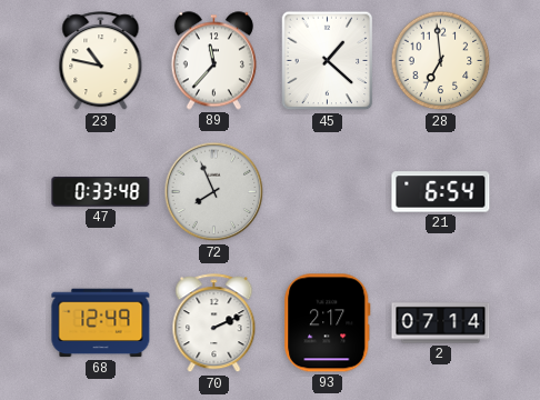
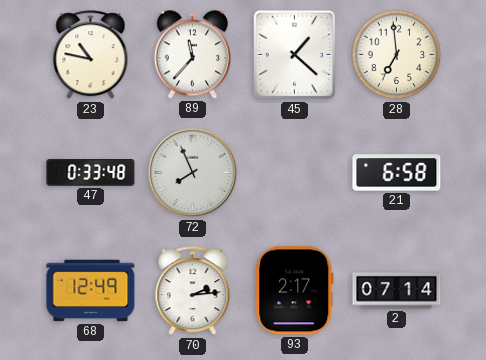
21: 6:54 -> 6:58
70: 2:11 -> 2:14
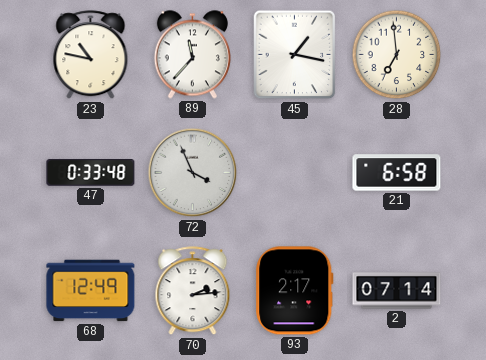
45: 1:22 -> 1:17
72: 7:56 -> 3:56
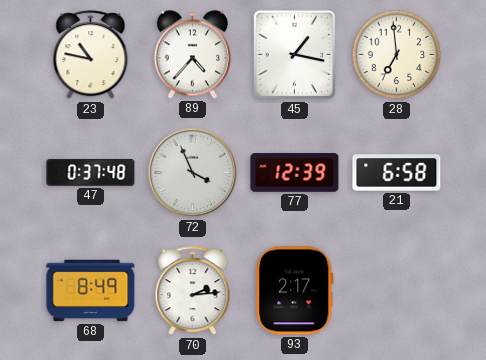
89: 11:37 -> 4:37
47: 0:33 -> 0:37
77: none -> 12:39
68: 12:49 -> 8:49
2: 07:14 -> none
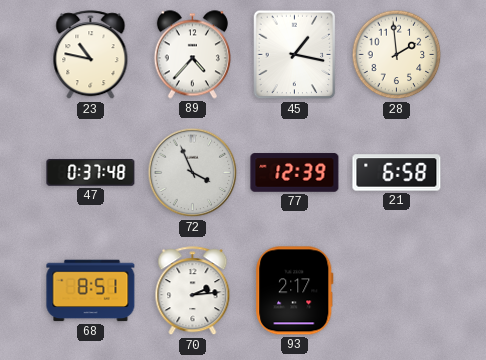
28: 6:59 -> 1:59
68: 8:49 -> 8:51
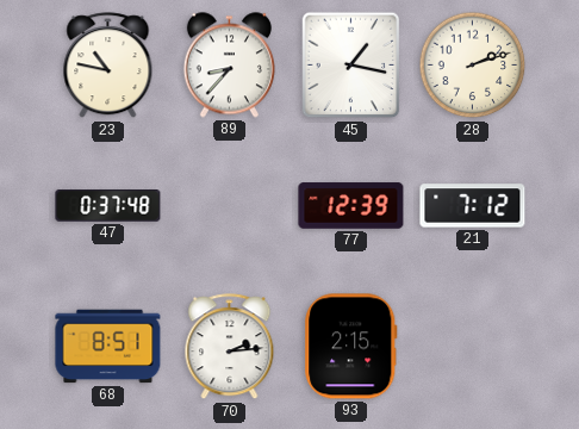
89: 4:37 -> 8:37
28: 1:59 -> 2:12
72: 3:56 -> none
21: 6:58 -> 7:12
93: 2:17 -> 2:15
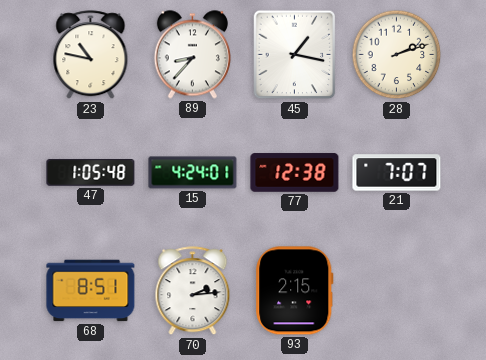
47: 0:37 -> 1:05
15: none -> 4:24
77: 12:39 -> 12:38
21: 7:12 -> 7:07
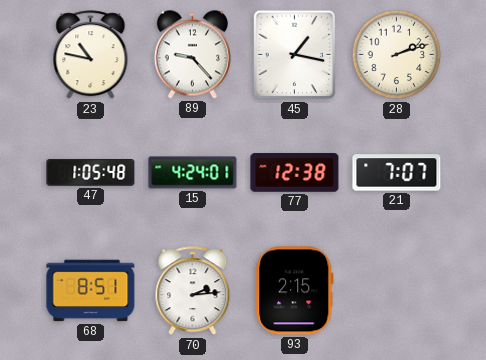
89: 8:37 -> 9:23
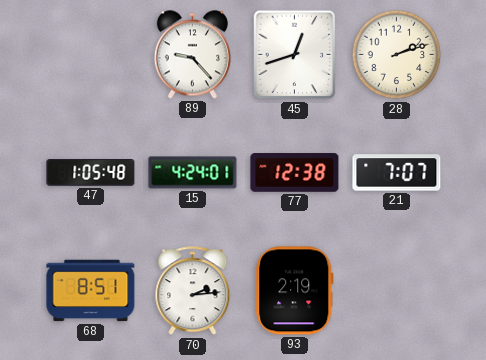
23: 10:47 -> none
45: 1:17 -> 12:42
93: 2:15 -> 2:19
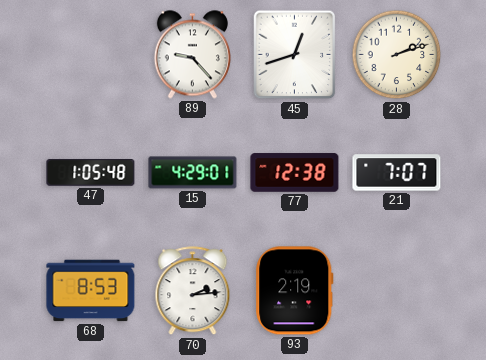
15: 4:24 -> 4:29
68: 8:51 -> 8:53
